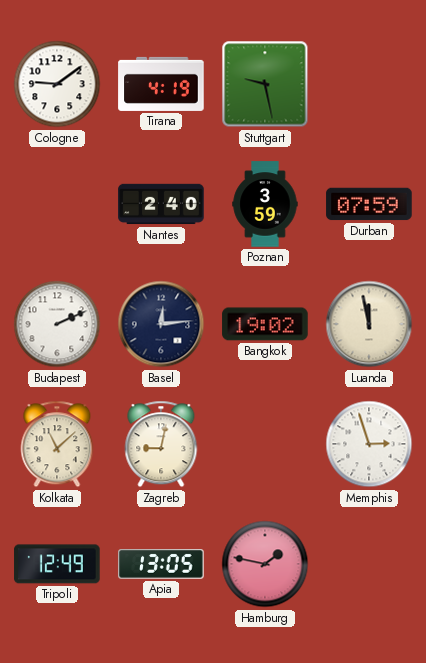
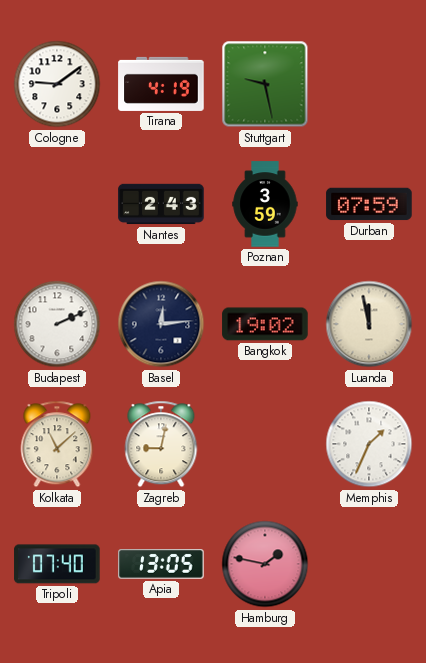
Nantes: 2:40 -> 2:43
Memphis: 2:57 -> 1:34
Tripoli: 12:49 -> 07:40
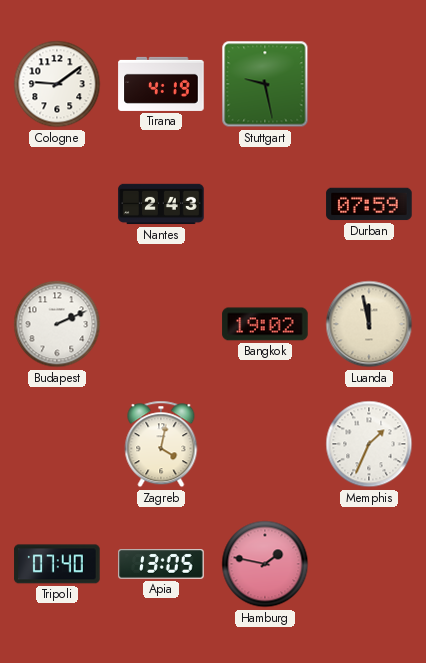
Poznan: 3:59 -> none
Basel: 12:14 -> none
Kolkata: 11:08 -> none
Zagreb: 9:02 -> 4:02
